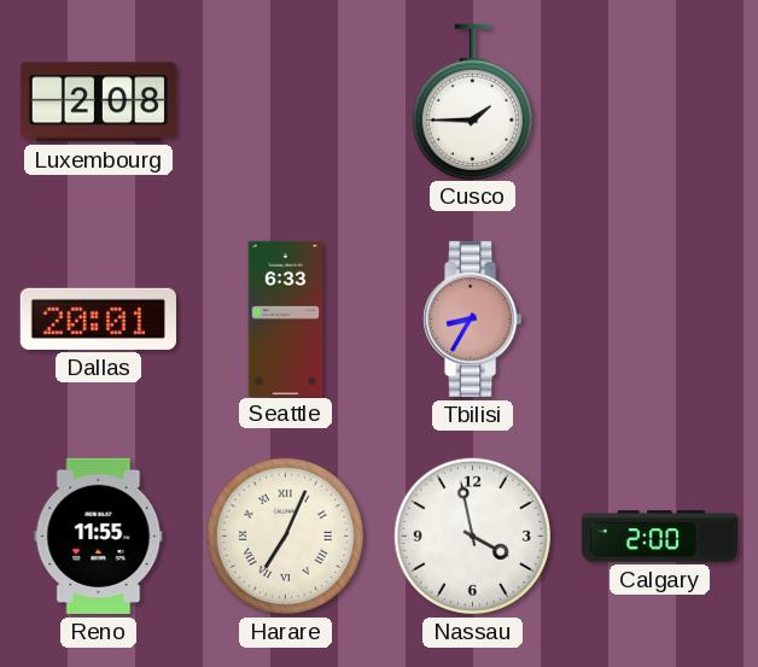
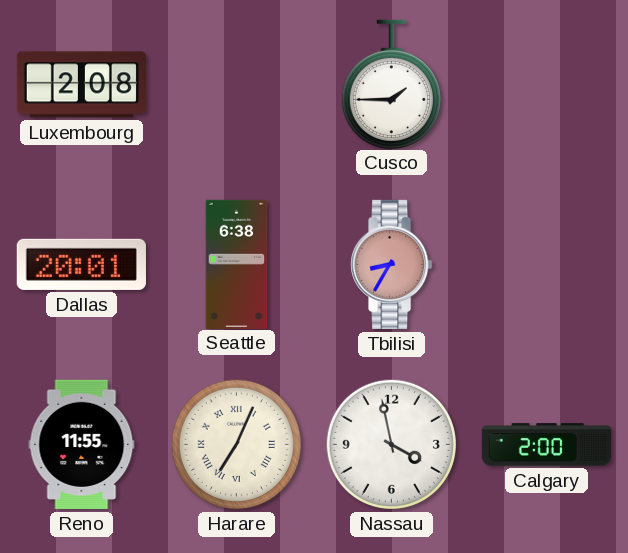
Seattle: 6:33 -> 6:38
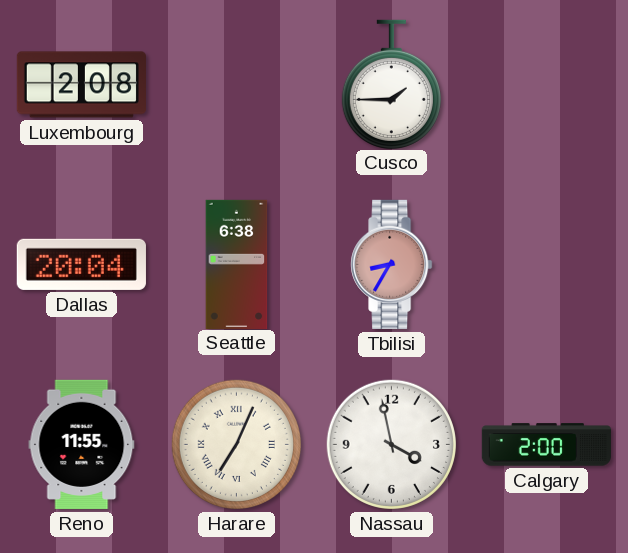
Dallas: 20:01 -> 20:04
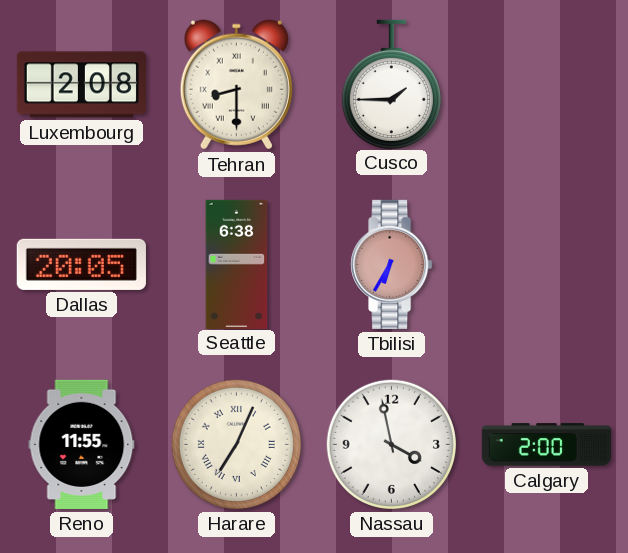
Tehran: none -> 8:30
Dallas: 20:04 -> 20:05
Tbilisi: 8:35 -> 6:35
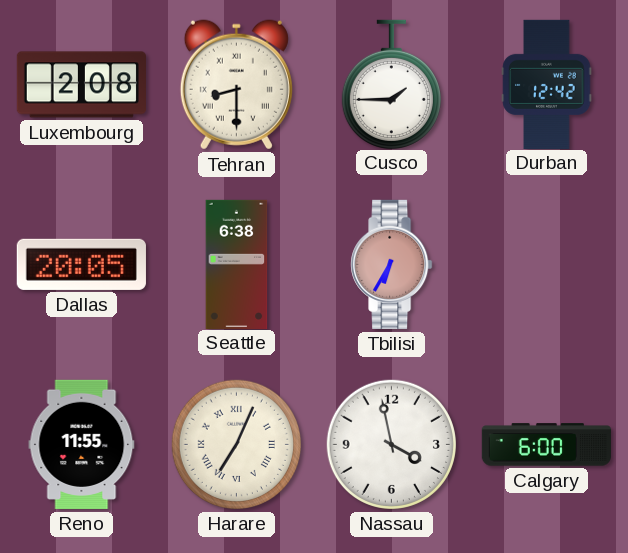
Durban: none -> 12:42
Calgary: 2:00 -> 6:00
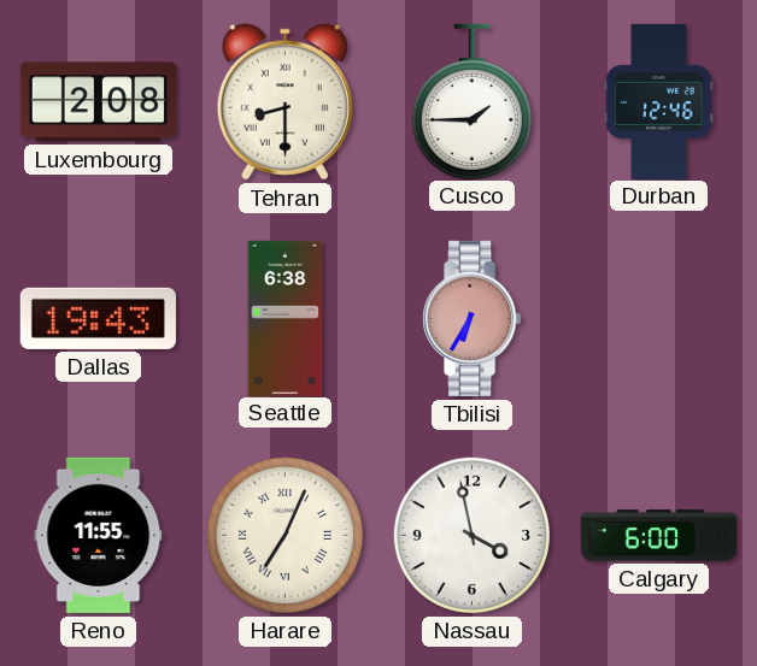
Durban: 12:42 -> 12:46
Dallas: 20:05 -> 19:43
